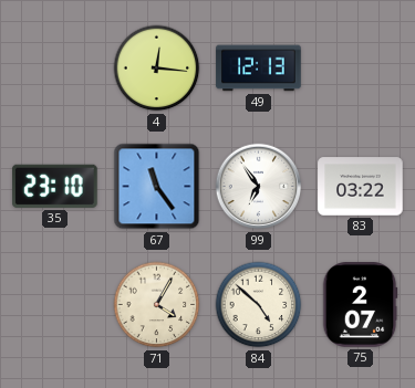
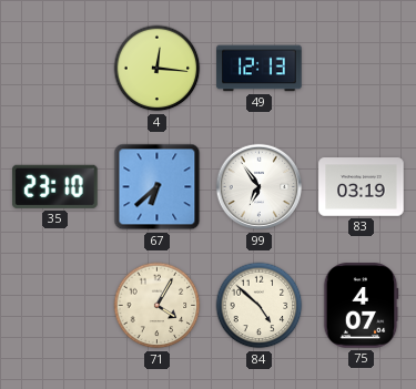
67: 11:24 -> 6:38
83: 03:22 -> 03:19
75: 2:07 -> 4:07
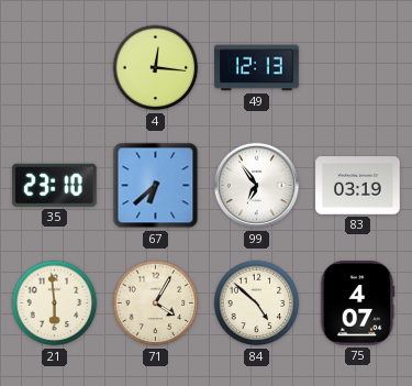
21: none -> 5:59
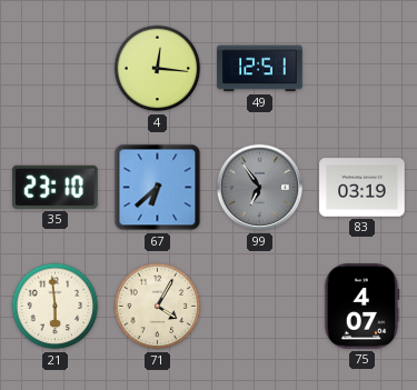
49: 12:13 -> 12:51
99 dial: white -> grey
84: 4:52 -> none
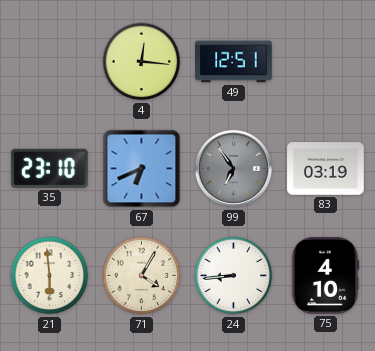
67: 6:38 -> 6:41
24: none -> 8:44
75: 4:07 -> 4:10
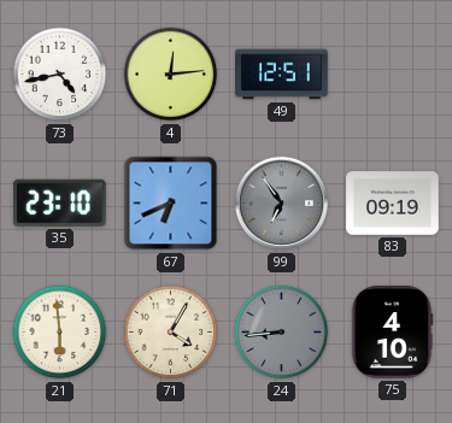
73: none -> 4:43
4: 12:16 -> 12:14
83: 03:19 -> 09:19
24 dial: white -> grey
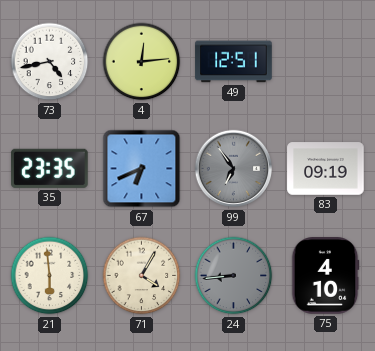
35: 23:10 -> 23:35
